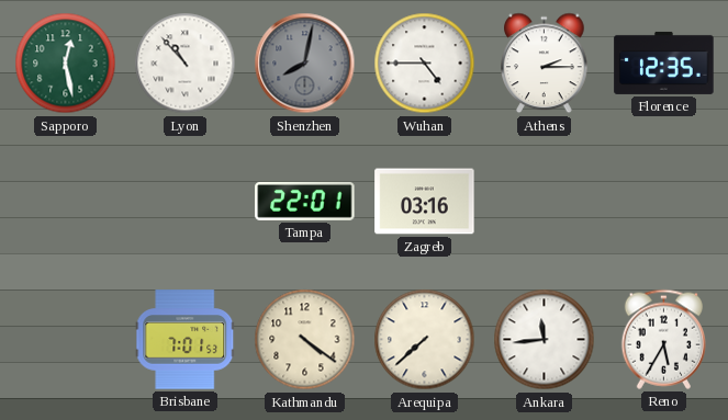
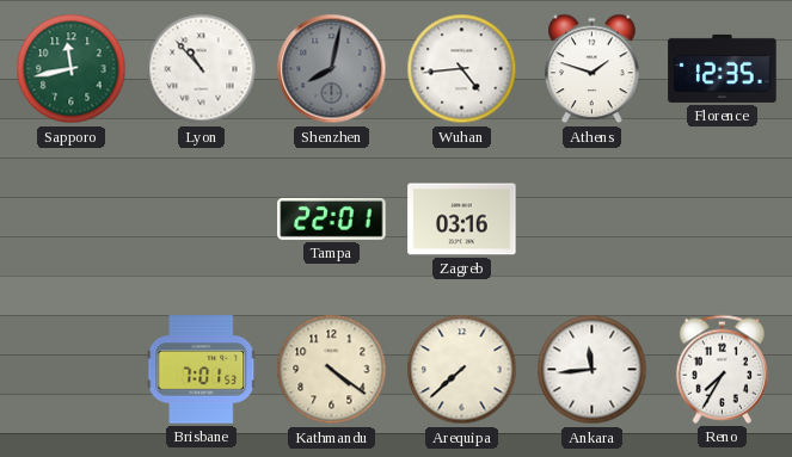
Sapporo: 12:28 -> 11:43
Wuhan: 4:45 -> 4:44
Athens: 2:15 -> 1:48
Reno: 5:35 -> 7:35
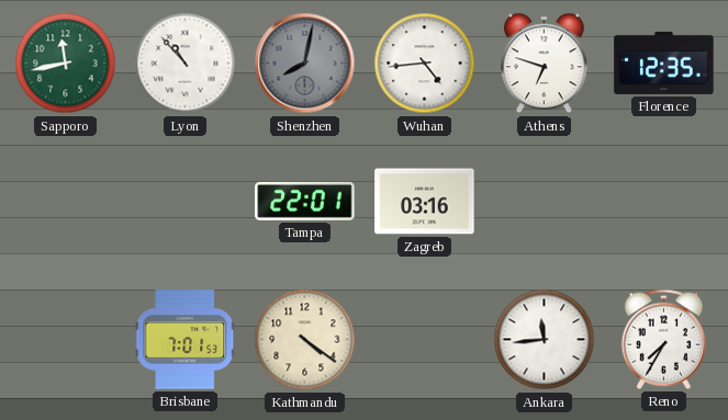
Athens: 1:48 -> 6:48
Arequipa: 7:38 -> none
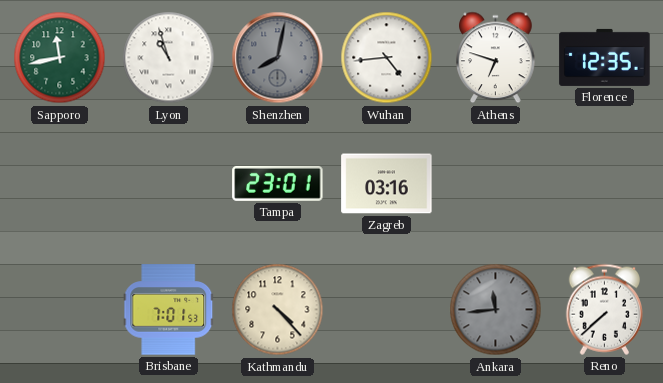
Lyon: 10:53 -> 10:57
Tampa: 22:01 -> 23:01
Kathmandu: 4:21 -> 4:23
Ankara dial: white -> grey
Reno: 7:35 -> 7:38
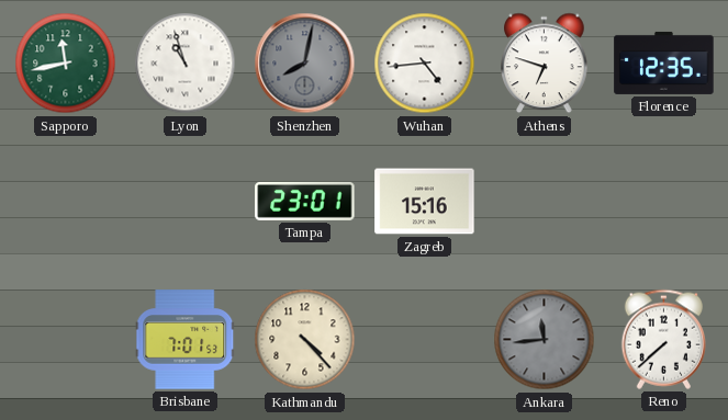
Zagreb: 03:16 -> 15:16
